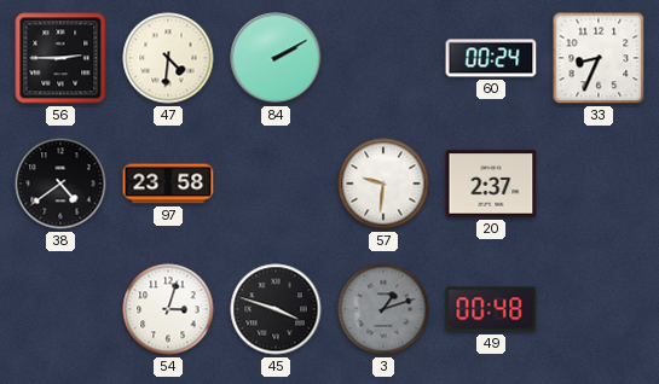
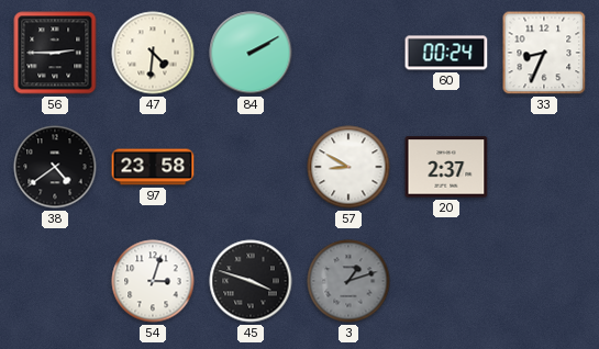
57: 9:31 -> 8:50
49: 00:48 -> none
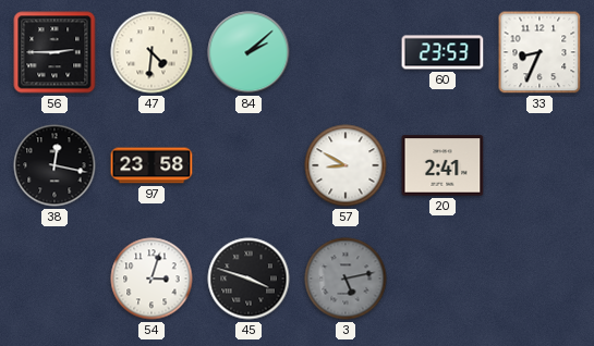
84: 2:10 -> 2:08
60: 00:24 -> 23:53
38: 4:39 -> 12:17
20: 2:37 -> 2:41
3: 1:12 -> 5:13
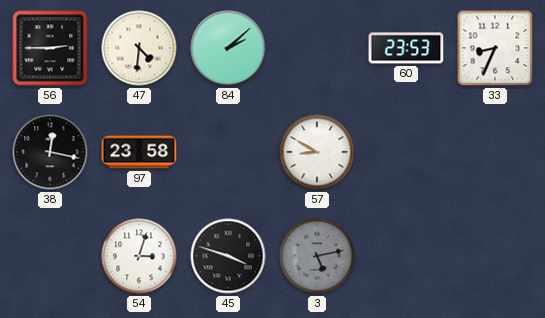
20: 2:41 -> none
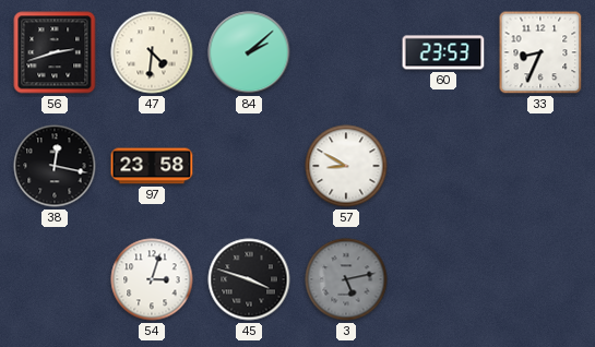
56: 2:45 -> 2:42
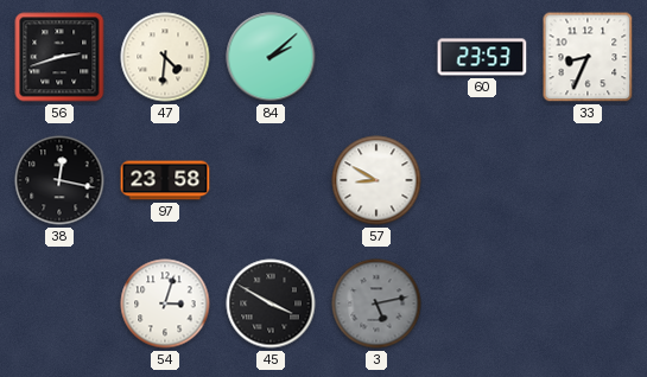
45: 3:48 -> 3:50
